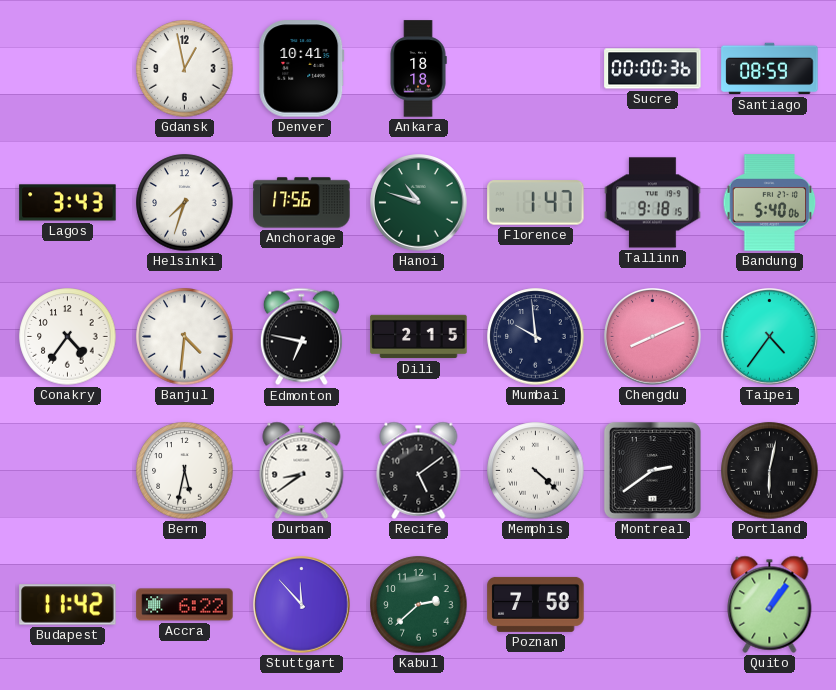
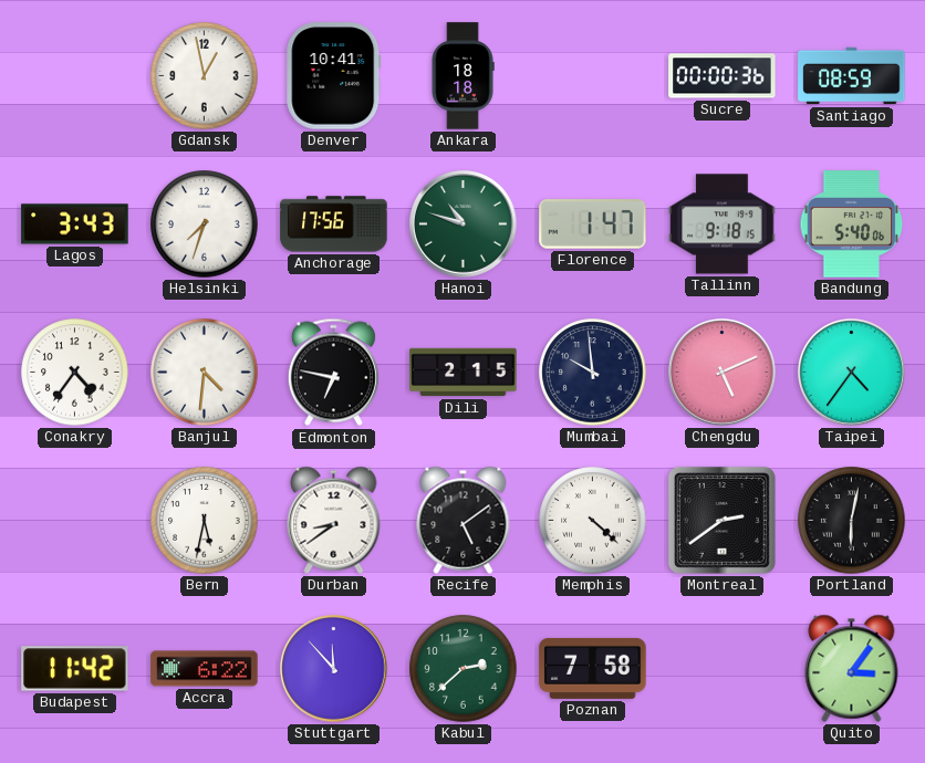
Chengdu: 8:11 -> 5:11
Quito: 1:06 -> 3:06
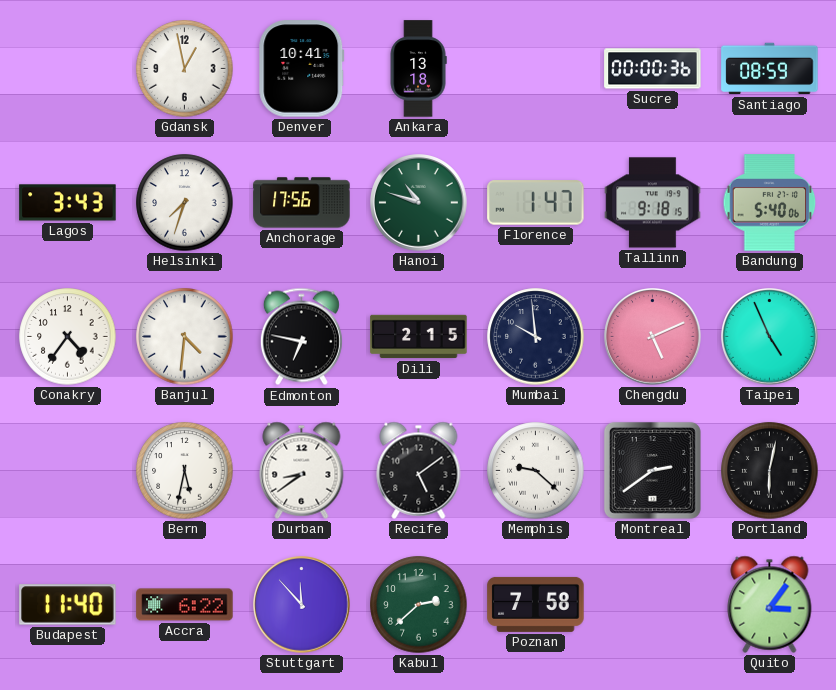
Ankara: 18:18 -> 13:18
Taipei: 4:36 -> 4:56
Memphis: 4:22 -> 9:22
Budapest: 11:42 -> 11:40
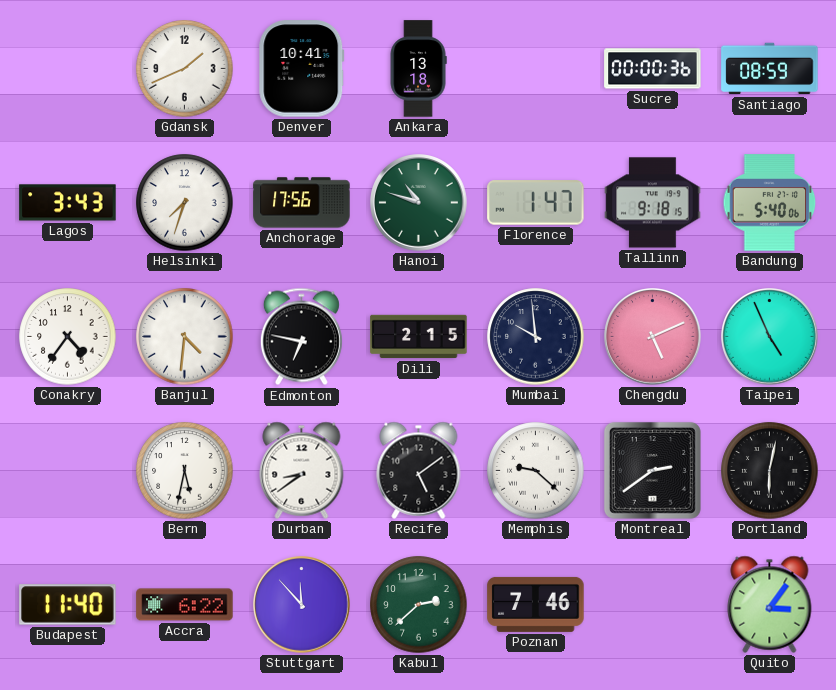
Gdansk: 12:58 -> 1:41
Poznan: 7:58 -> 7:46
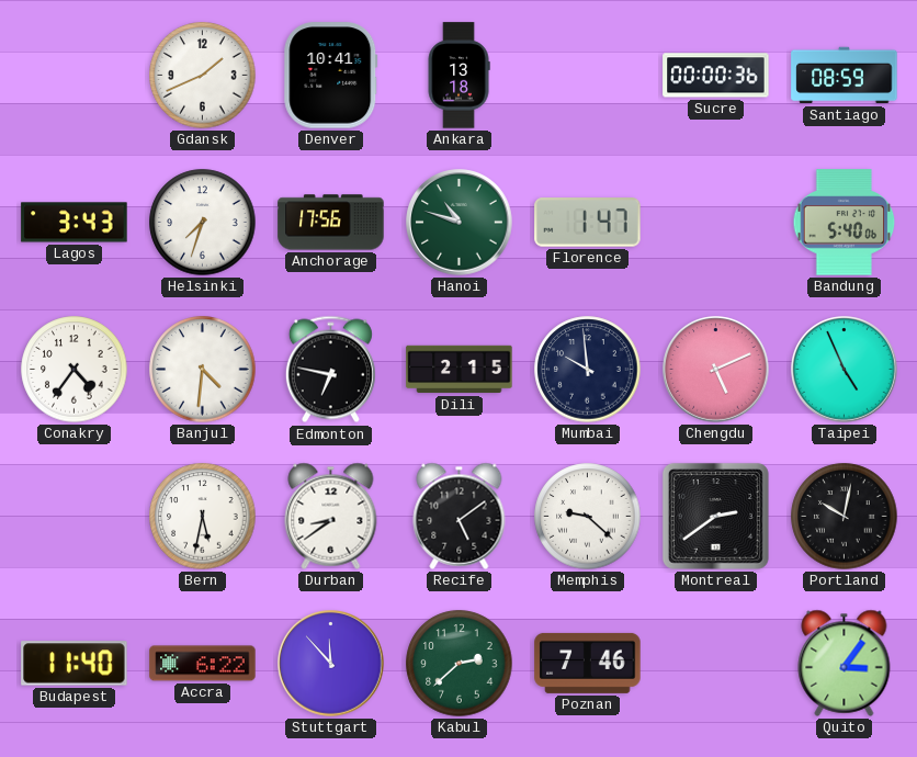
Tallinn: 9:18 -> none
Portland: 6:02 -> 10:02
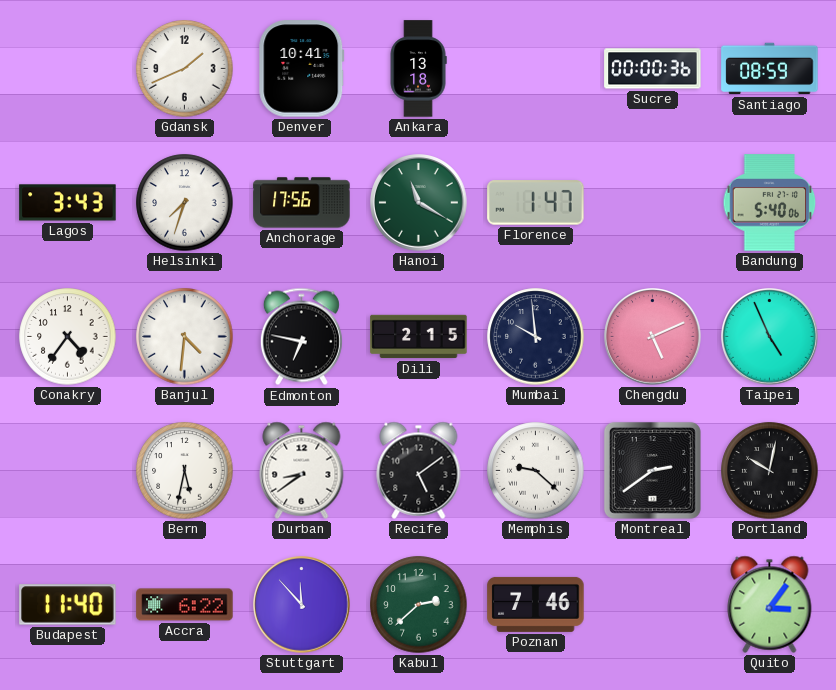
Hanoi: 10:48 -> 11:20
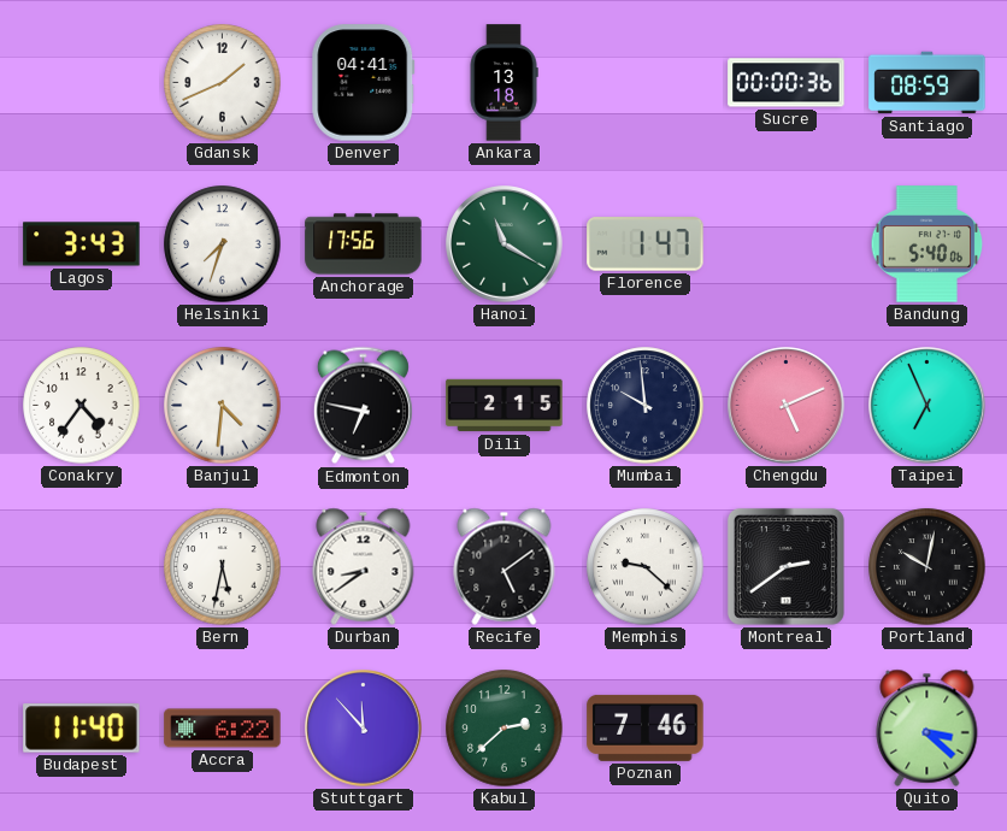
Denver: 10:41 -> 04:41
Taipei: 4:56 -> 6:56
Quito: 3:06 -> 3:22
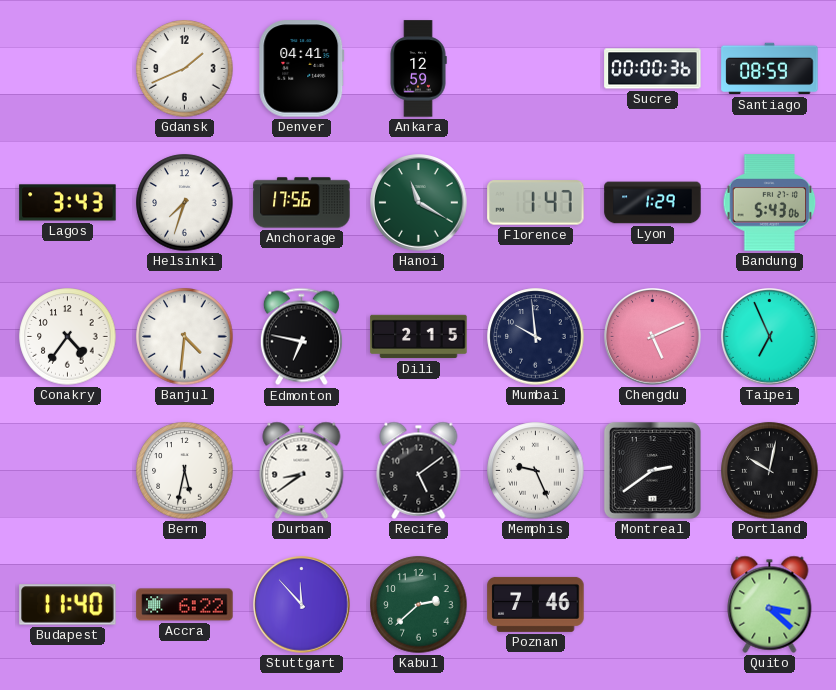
Ankara: 13:18 -> 12:59
Lyon: none -> 1:29
Bandung: 5:40 -> 5:43
Memphis: 9:22 -> 9:26
